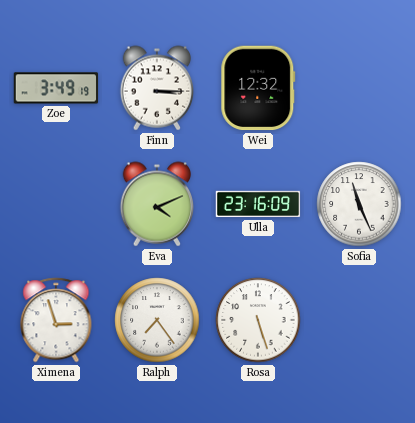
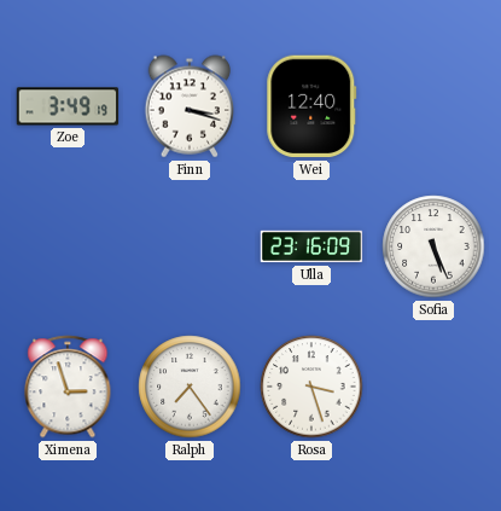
Finn: 3:15 -> 3:18
Wei: 12:32 -> 12:40
Eva: 4:11 -> none
Sofia: 11:26 -> 5:26
Rosa: 5:27 -> 3:27
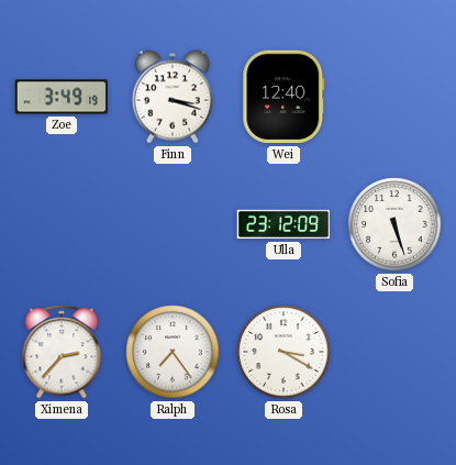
Ulla: 23:16 -> 23:12
Sofia: 5:26 -> 5:27
Ximena: 2:57 -> 2:37
Rosa: 3:27 -> 3:20
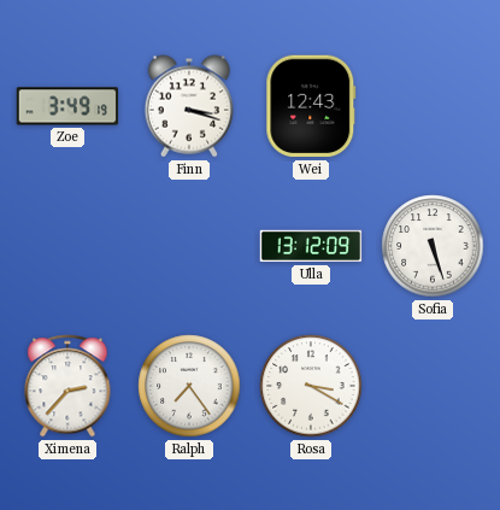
Wei: 12:40 -> 12:43
Ulla: 23:12 -> 13:12
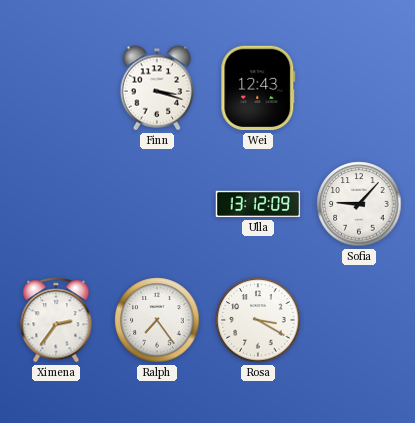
Zoe: 3:49 -> none
Sofia: 5:27 -> 9:07
Ximena: 2:37 -> 2:36
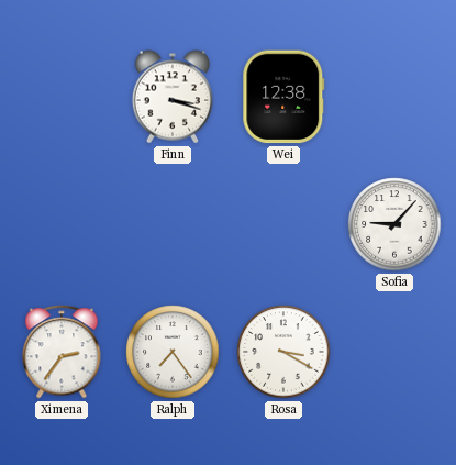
Wei: 12:43 -> 12:38
Ulla: 13:12 -> none
